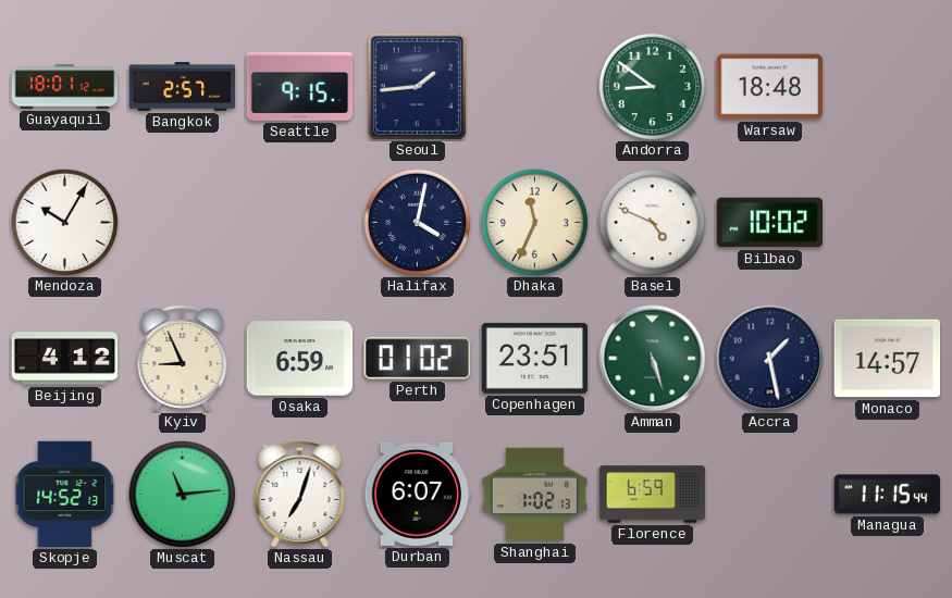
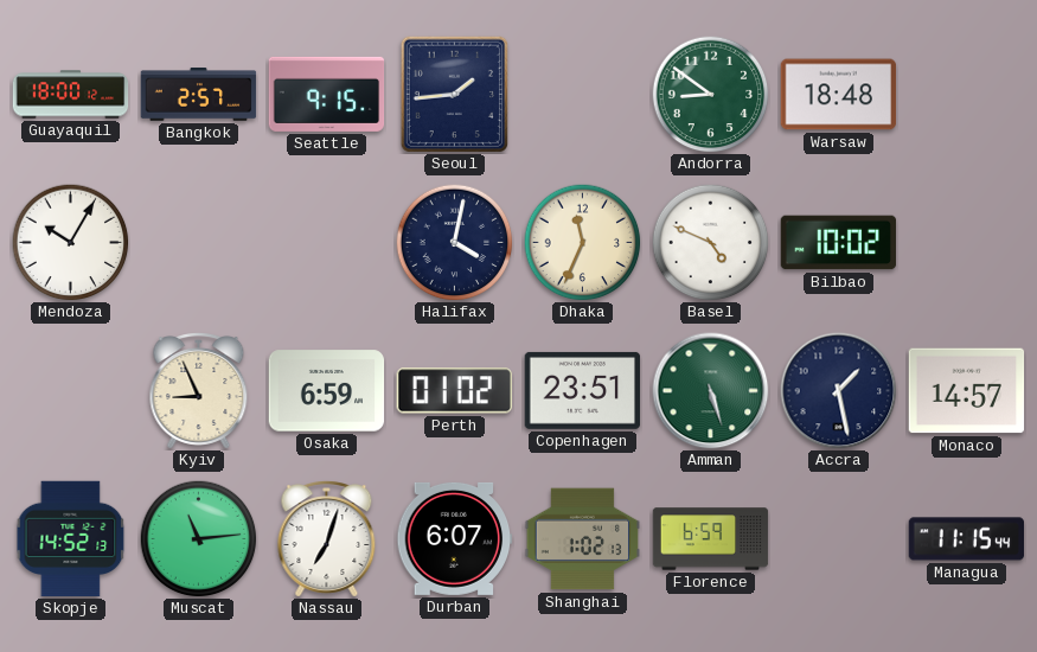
Guayaquil: 18:01 -> 18:00
Beijing: 4:12 -> none
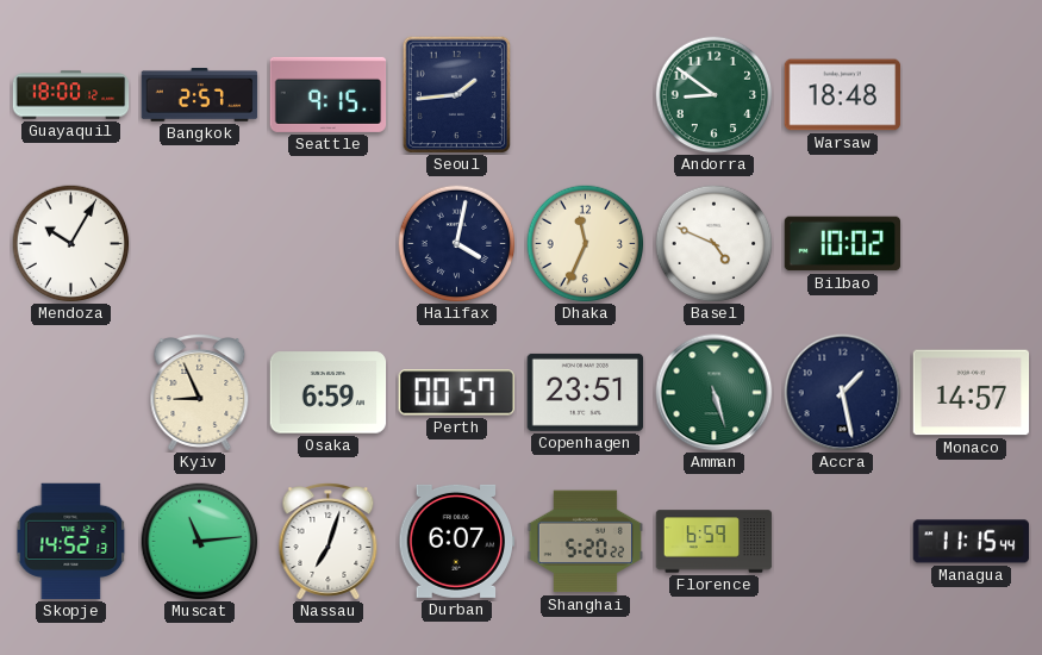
Perth: 01:02 -> 00:57
Shanghai: 1:02 -> 5:20
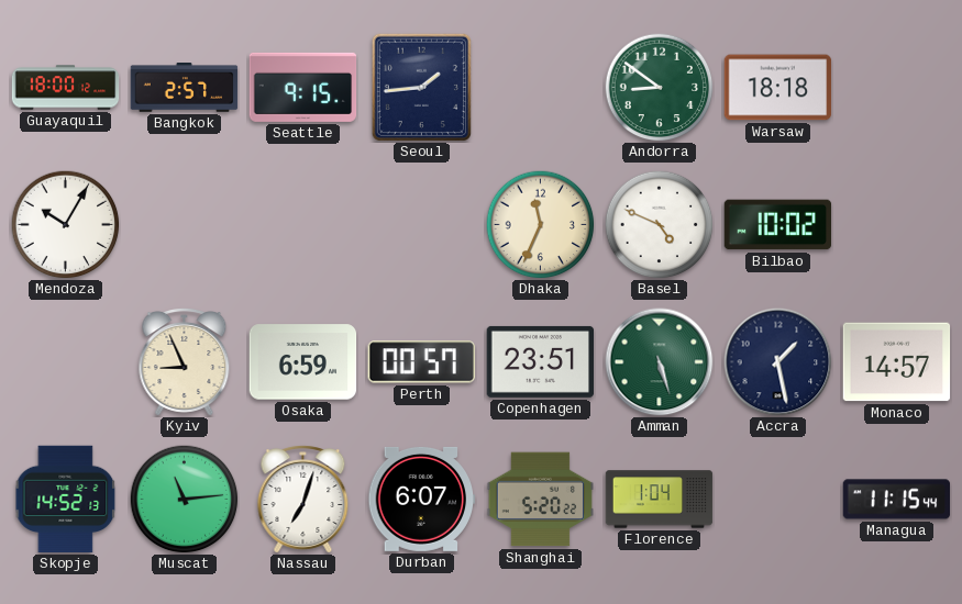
Warsaw: 18:48 -> 18:18
Halifax: 4:02 -> none
Florence: 6:59 -> 1:04
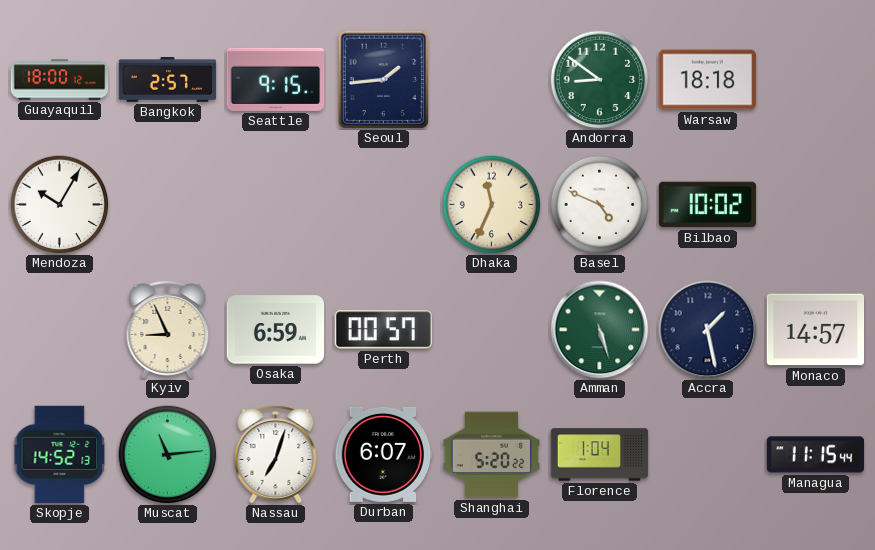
Copenhagen: 23:51 -> none
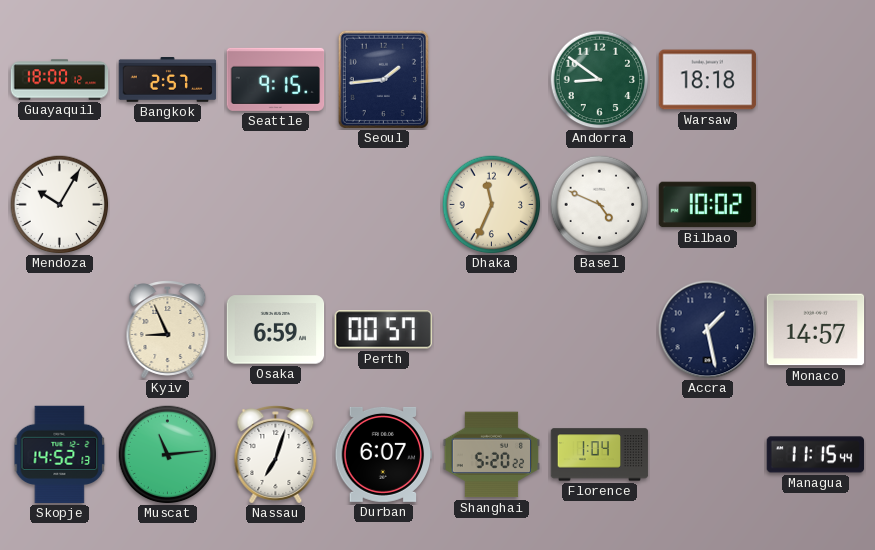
Amman: 5:27 -> none
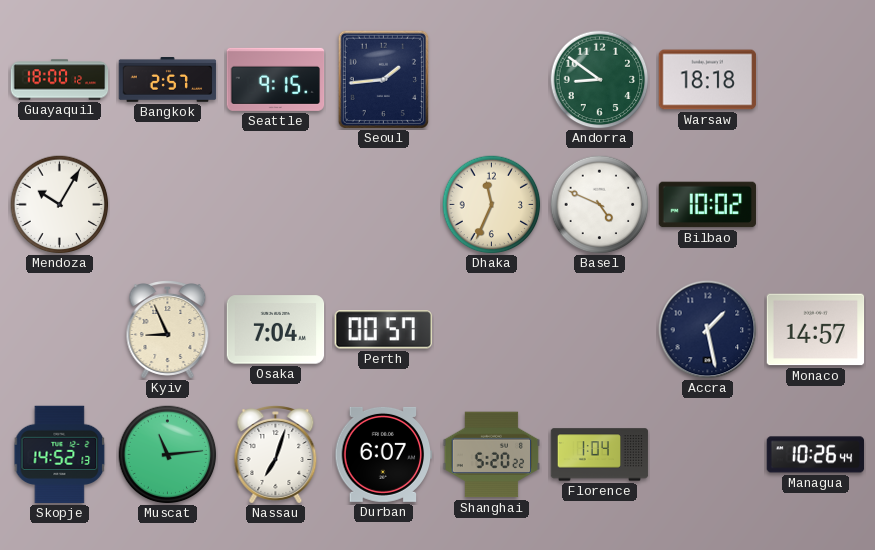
Osaka: 6:59 -> 7:04
Managua: 11:15 -> 10:26
